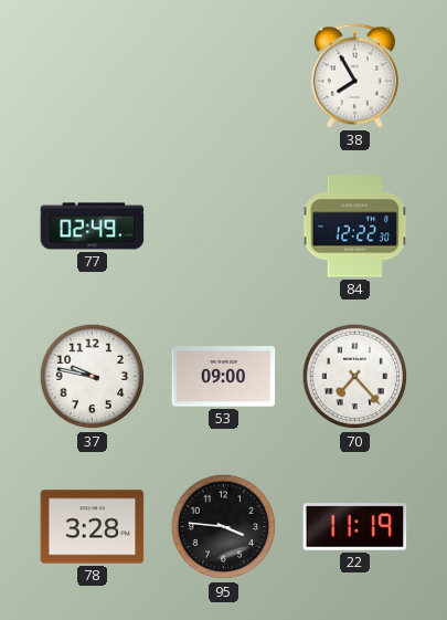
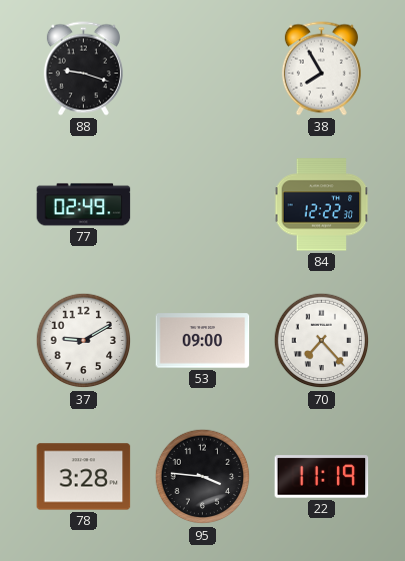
88: none -> 9:18
37: 9:47 -> 9:10
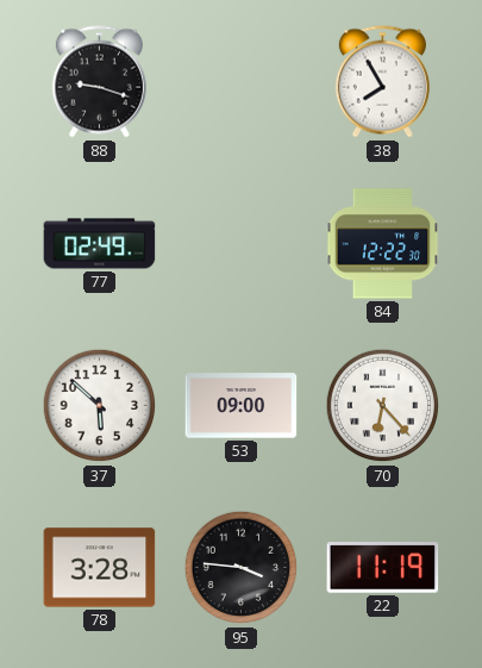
37: 9:10 -> 5:52
70: 7:23 -> 6:23
